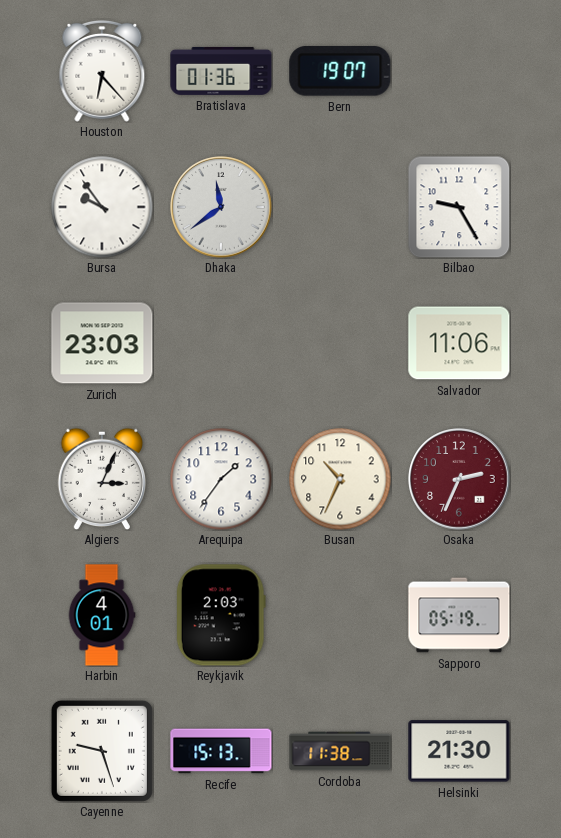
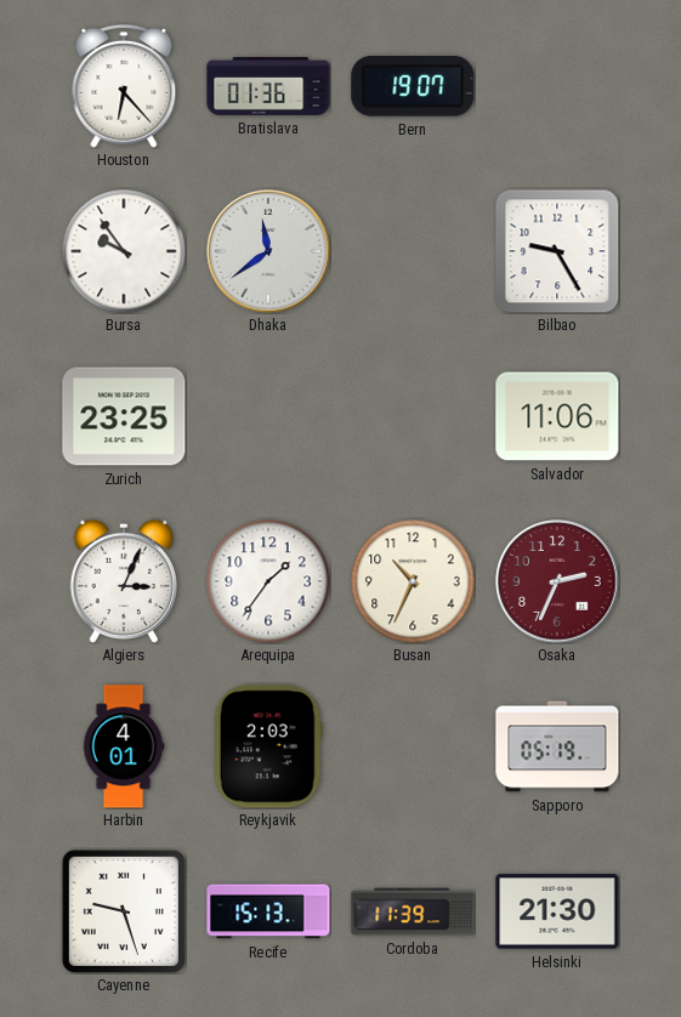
Zurich: 23:03 -> 23:25
Cordoba: 11:38 -> 11:39
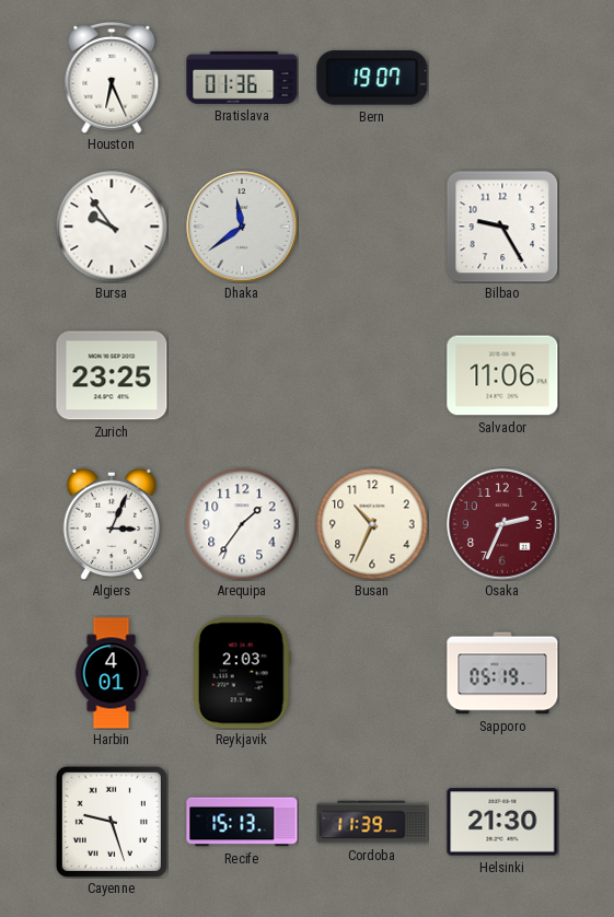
Houston: 6:23 -> 6:26
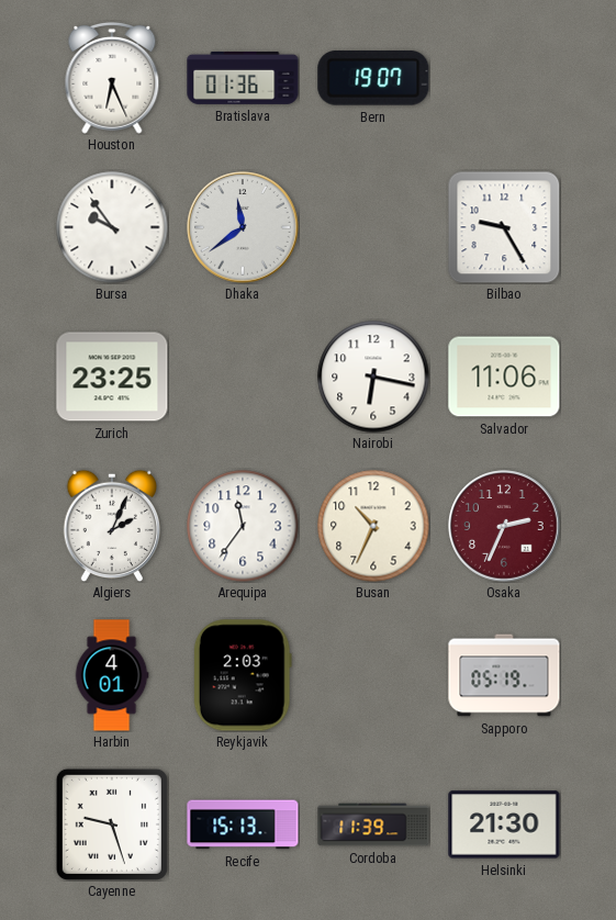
Nairobi: none -> 6:17
Algiers: 3:04 -> 2:04
Arequipa: 1:36 -> 11:36
